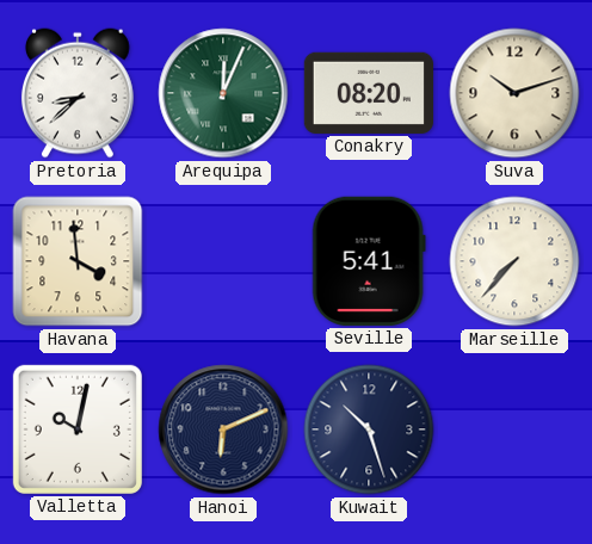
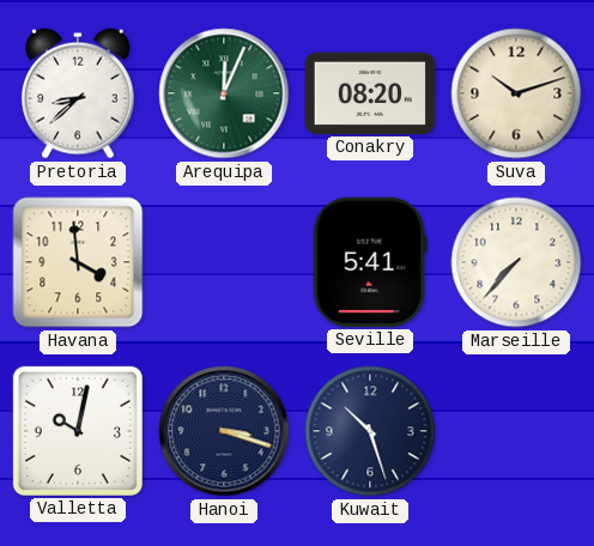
Hanoi: 6:11 -> 3:18
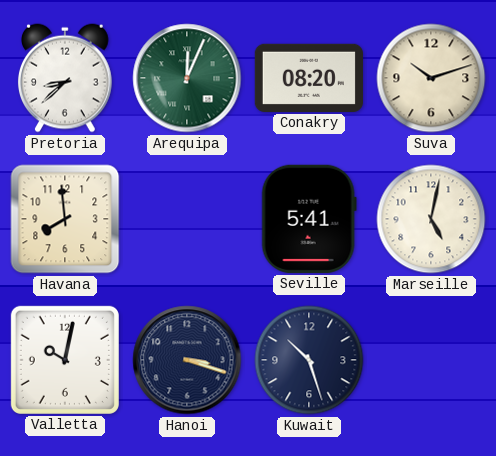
Havana: 3:59 -> 7:59
Marseille: 7:37 -> 5:02
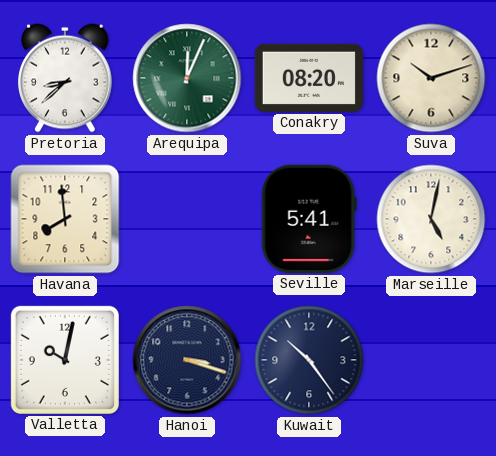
Kuwait: 10:27 -> 10:24
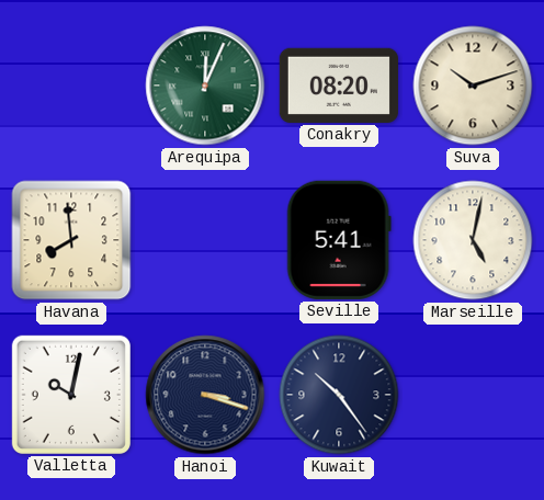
Pretoria: 8:38 -> none
